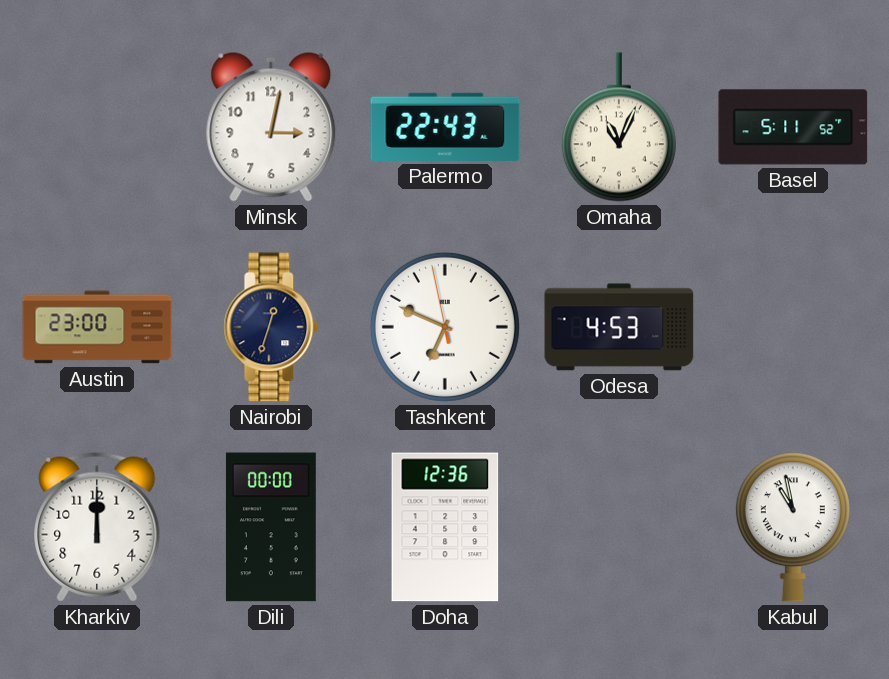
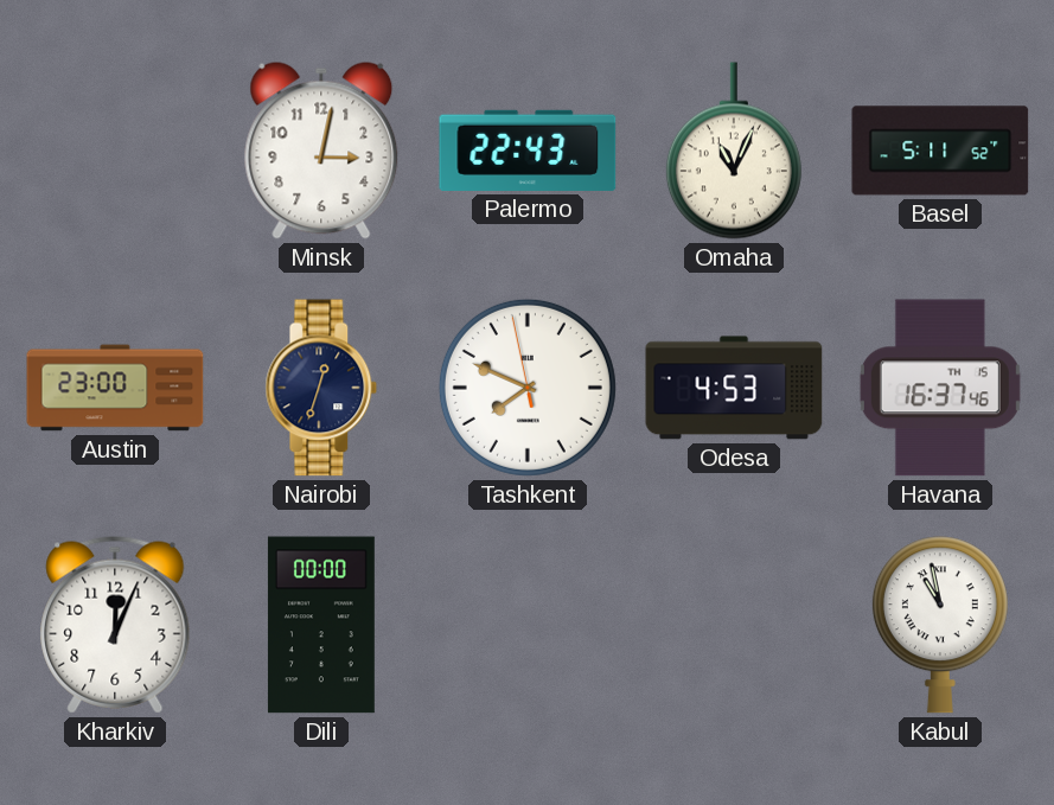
Tashkent: 6:48 -> 7:48
Havana: none -> 16:37
Kharkiv: 12:00 -> 12:04
Doha: 12:36 -> none
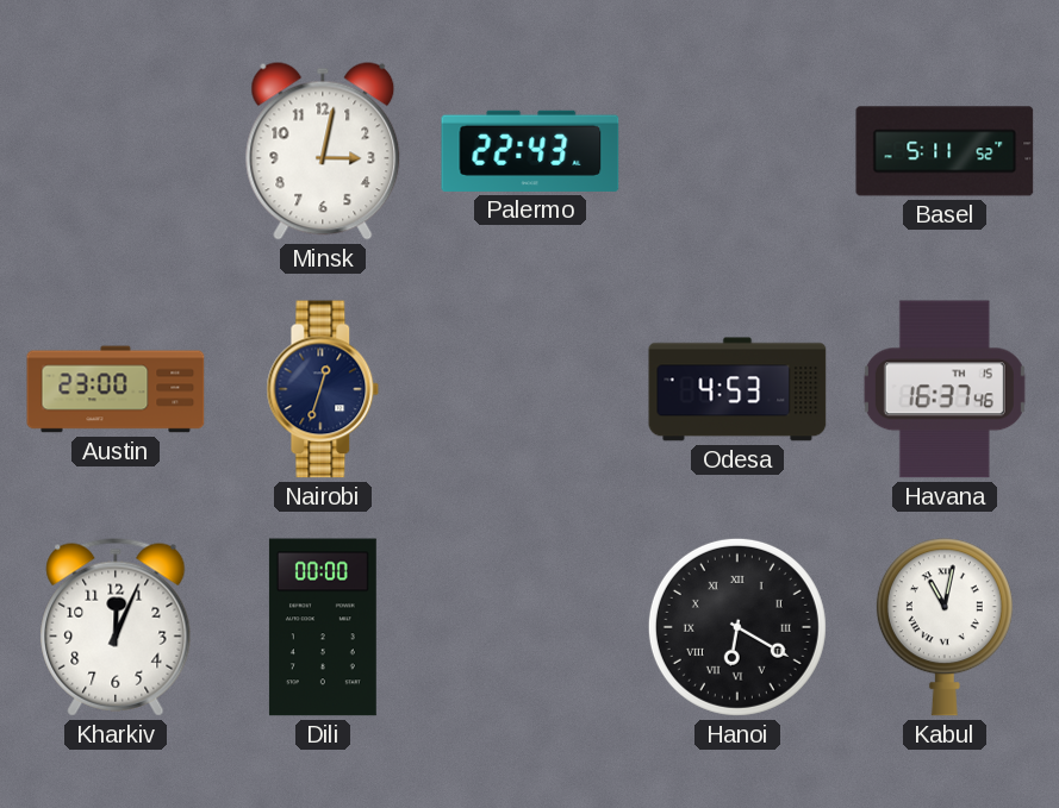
Omaha: 11:04 -> none
Tashkent: 7:48 -> none
Hanoi: none -> 6:20
Kabul: 10:58 -> 11:02
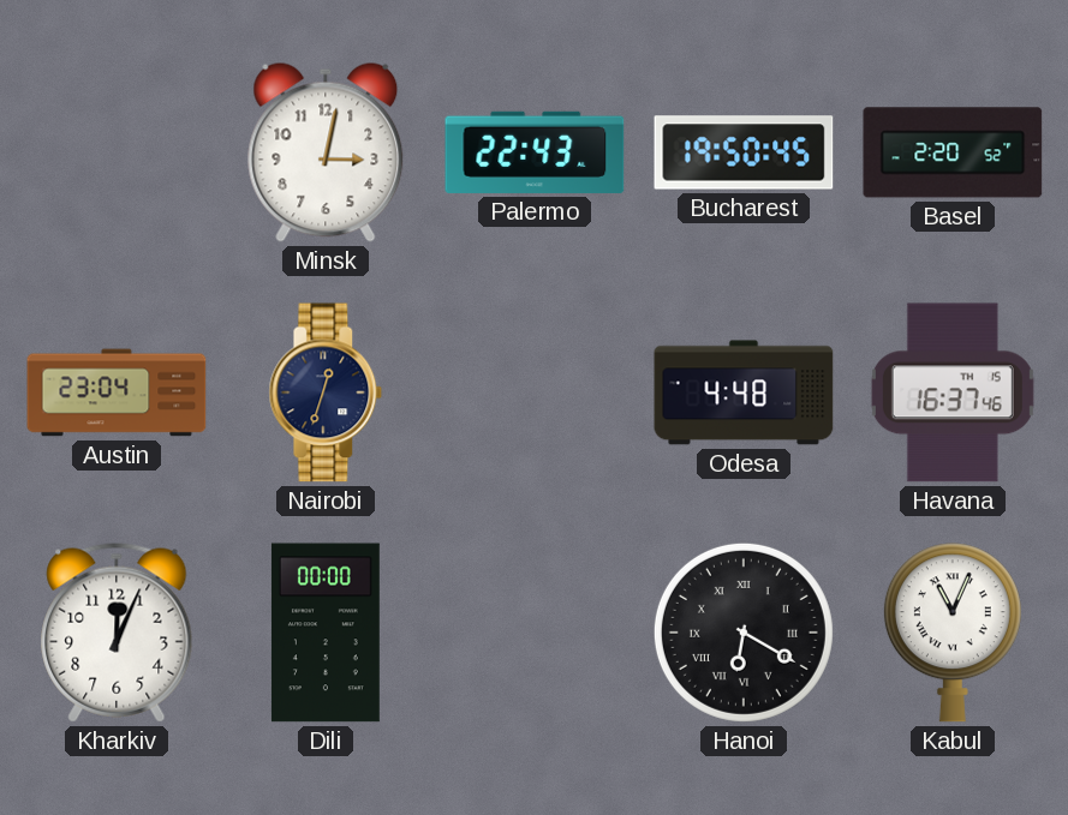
Bucharest: none -> 19:50
Basel: 5:11 -> 2:20
Austin: 23:00 -> 23:04
Odesa: 4:53 -> 4:48
Kabul: 11:02 -> 11:04
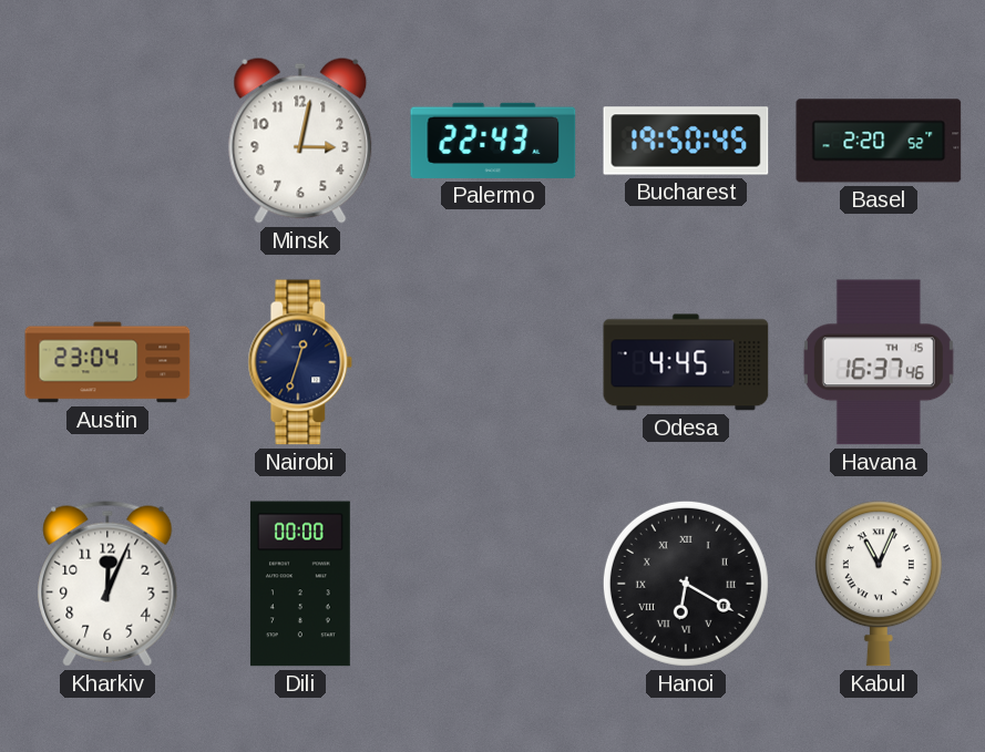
Odesa: 4:48 -> 4:45
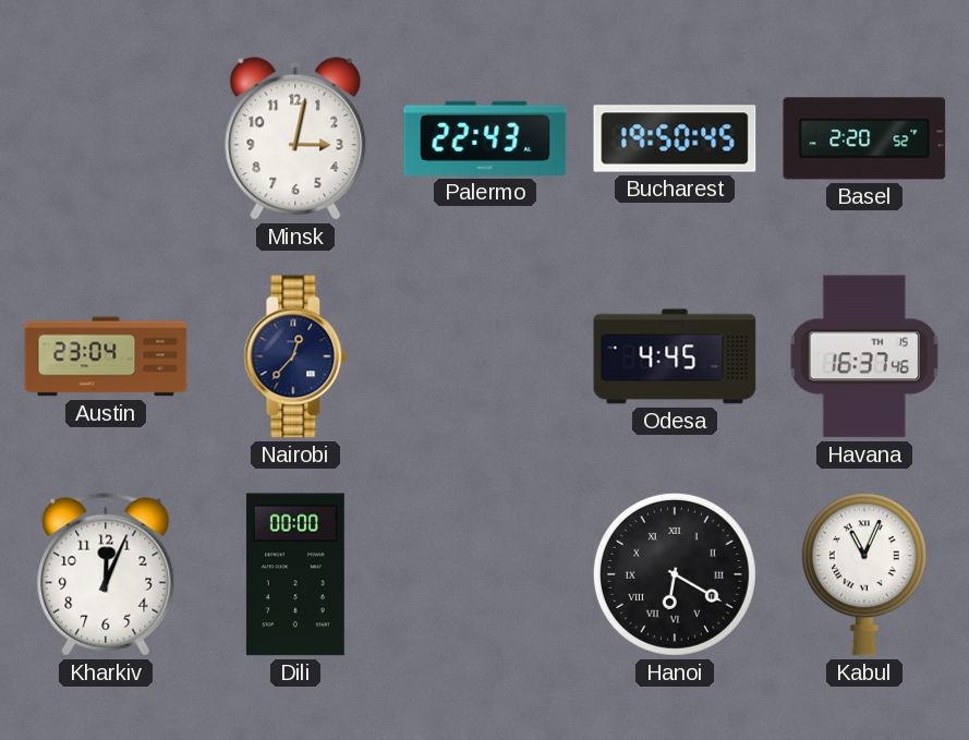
Nairobi: 12:33 -> 12:37
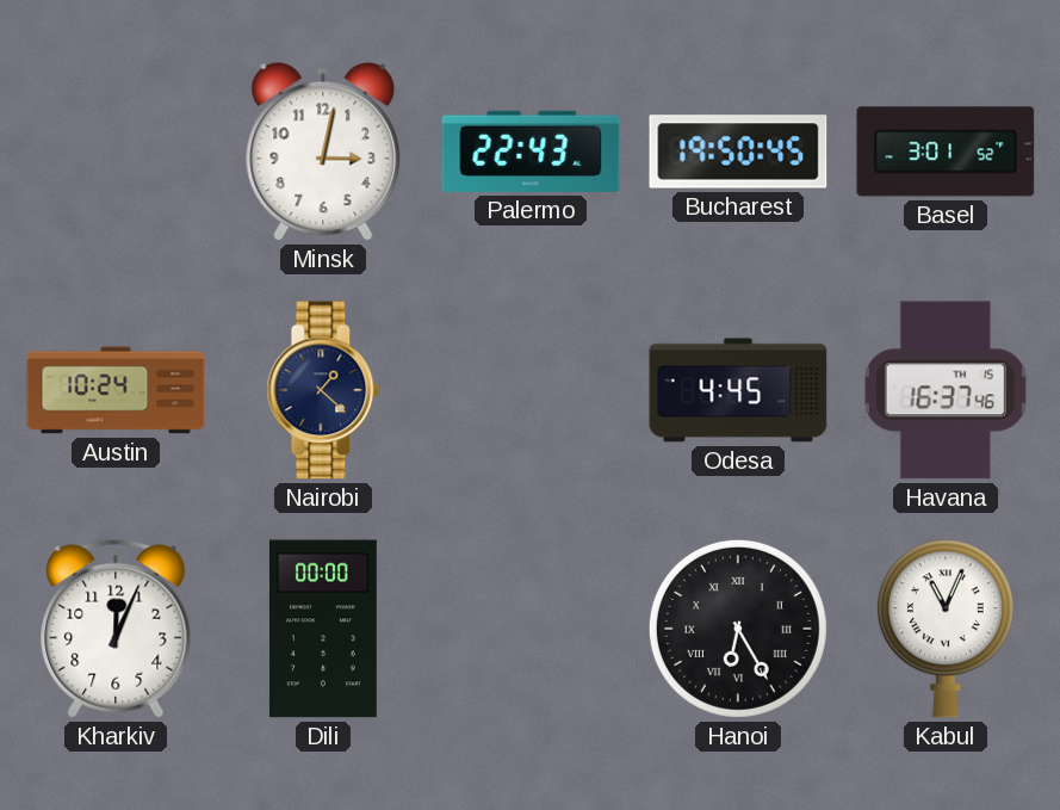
Basel: 2:20 -> 3:01
Austin: 23:04 -> 10:24
Nairobi: 12:37 -> 1:22
Hanoi: 6:20 -> 6:25
